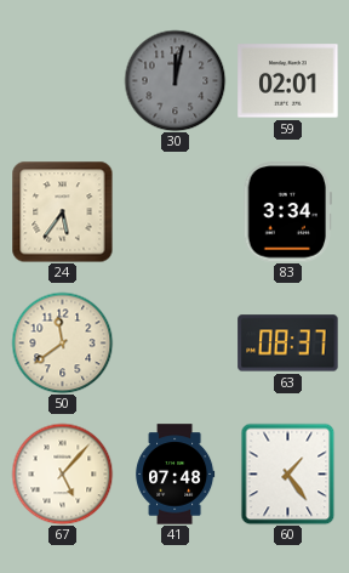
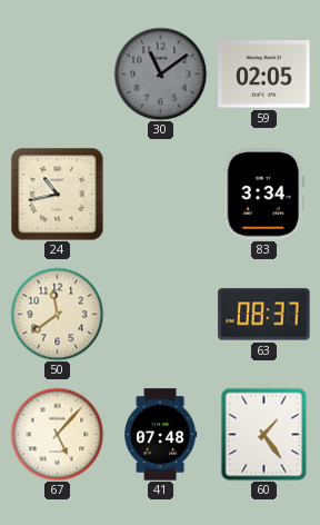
30: 12:02 -> 11:09
59: 02:01 -> 02:05
24: 5:36 -> 10:43
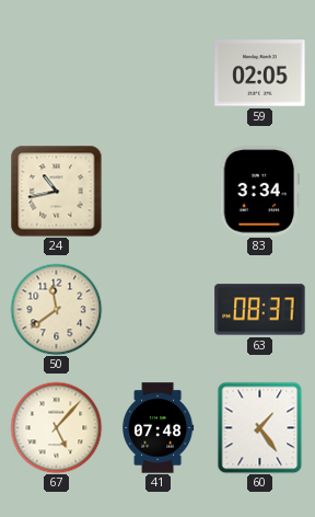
30: 11:09 -> none
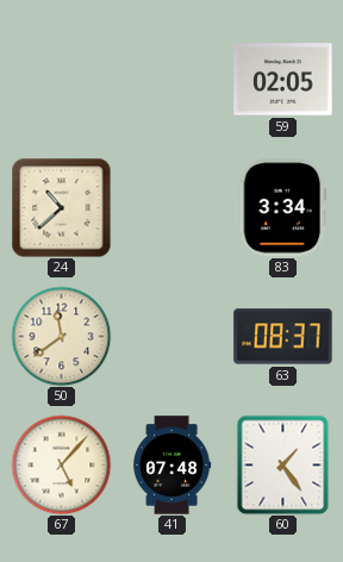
24: 10:43 -> 10:38
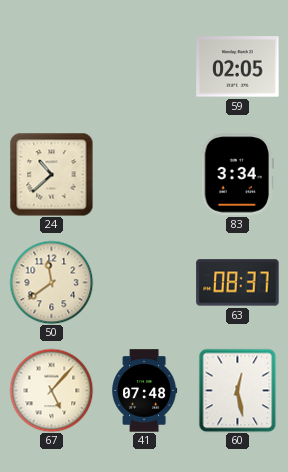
60: 1:24 -> 12:28
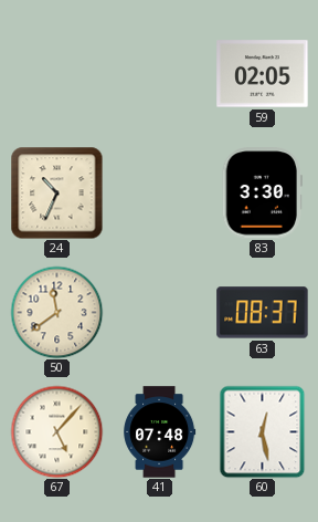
24: 10:38 -> 10:34
83: 3:34 -> 3:30
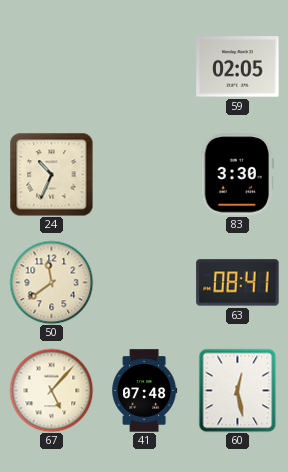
63: 08:37 -> 08:41
